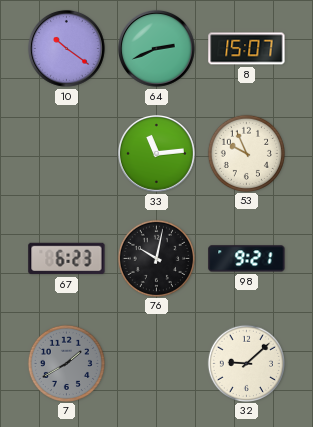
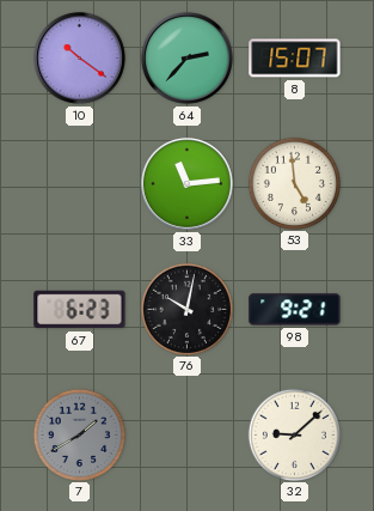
64: 2:41 -> 2:37
53: 9:56 -> 4:59
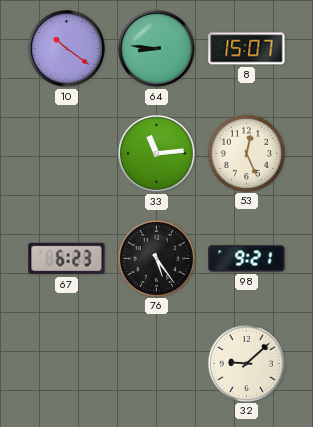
64: 2:37 -> 8:46
53: 4:59 -> 12:26
76: 10:02 -> 5:24
7: 1:40 -> none
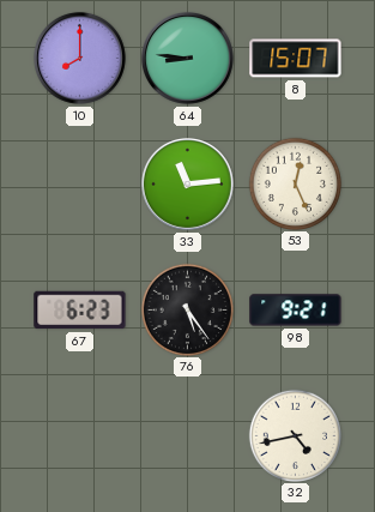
10: 10:21 -> 8:00
32: 9:08 -> 4:43
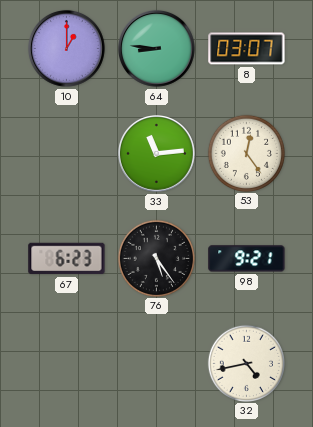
10: 8:00 -> 1:00
8: 15:07 -> 03:07
53: 12:26 -> 12:24
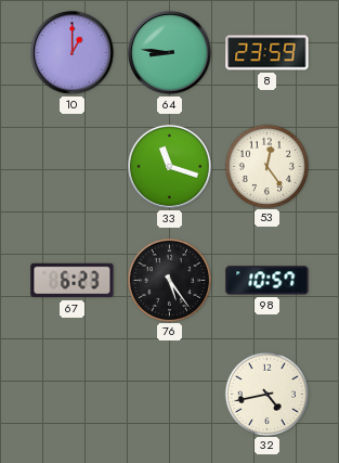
8: 03:07 -> 23:59
33: 11:14 -> 11:18
98: 9:21 -> 10:57
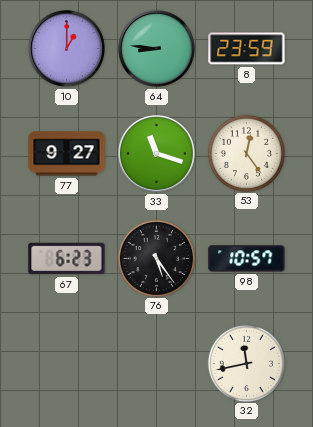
77: none -> 9:27
32: 4:43 -> 11:43
